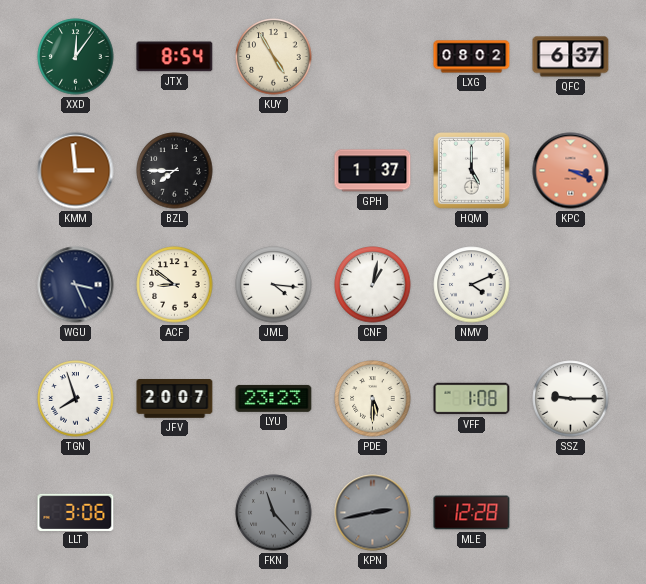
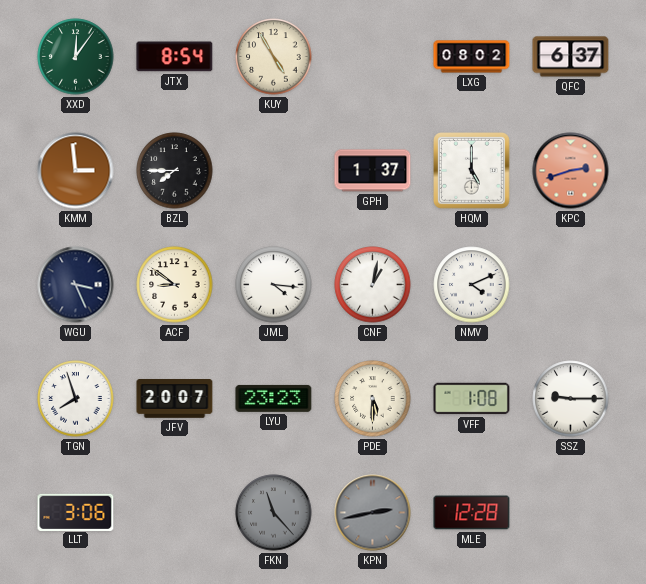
KPC: 3:19 -> 2:42
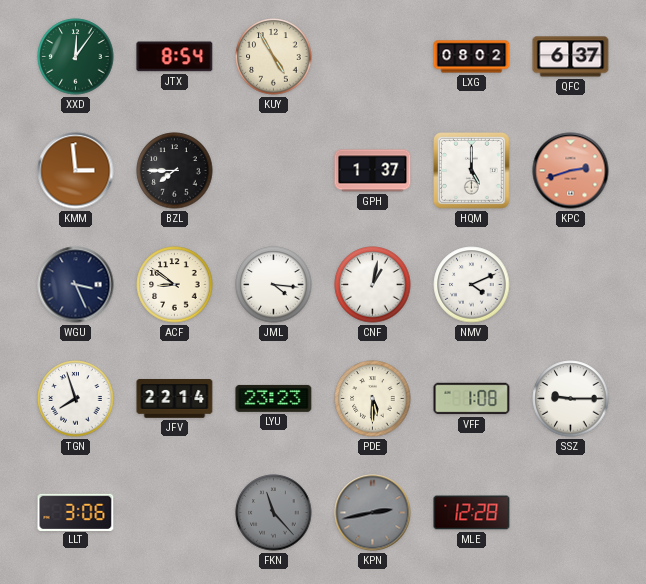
JFV: 20:07 -> 22:14
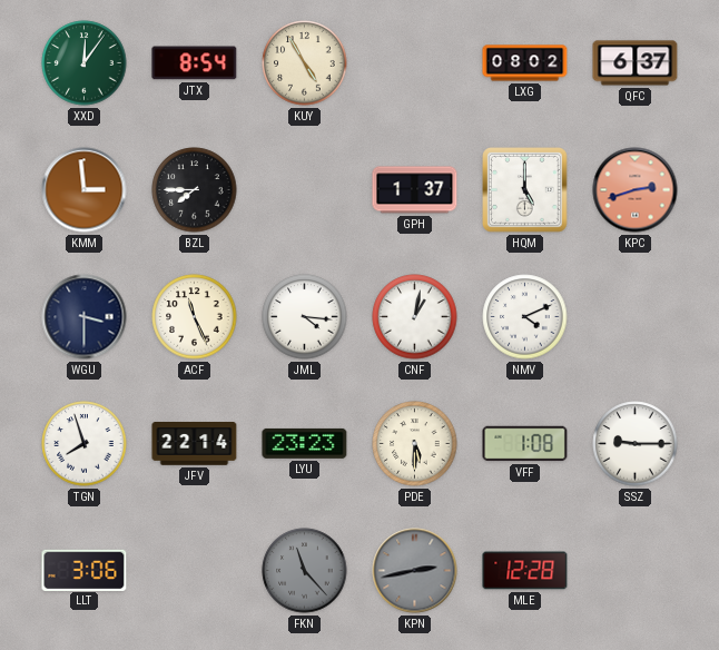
WGU: 3:26 -> 3:30
ACF: 8:51 -> 11:26
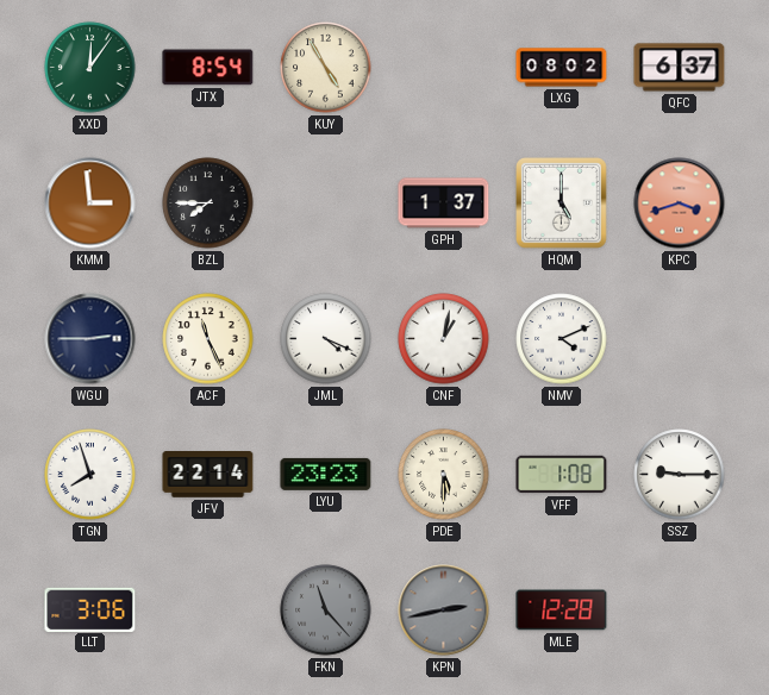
KPC: 2:42 -> 3:42
WGU: 3:30 -> 2:45
JML: 4:16 -> 4:19
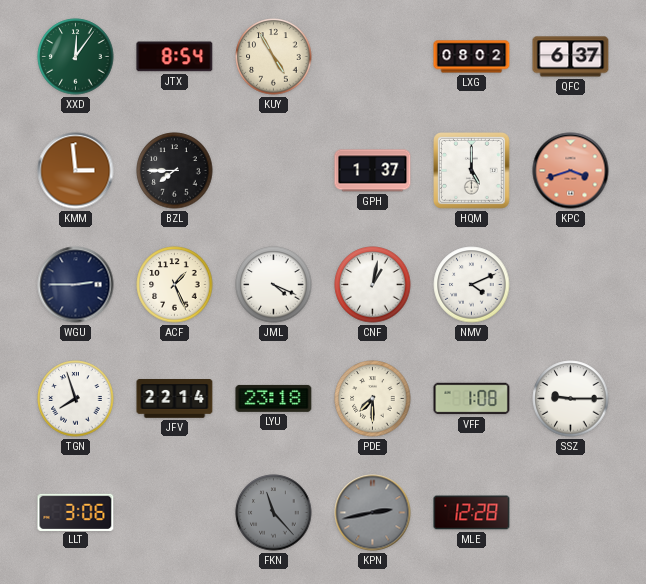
ACF: 11:26 -> 1:26
LYU: 23:23 -> 23:18
PDE: 5:30 -> 7:30
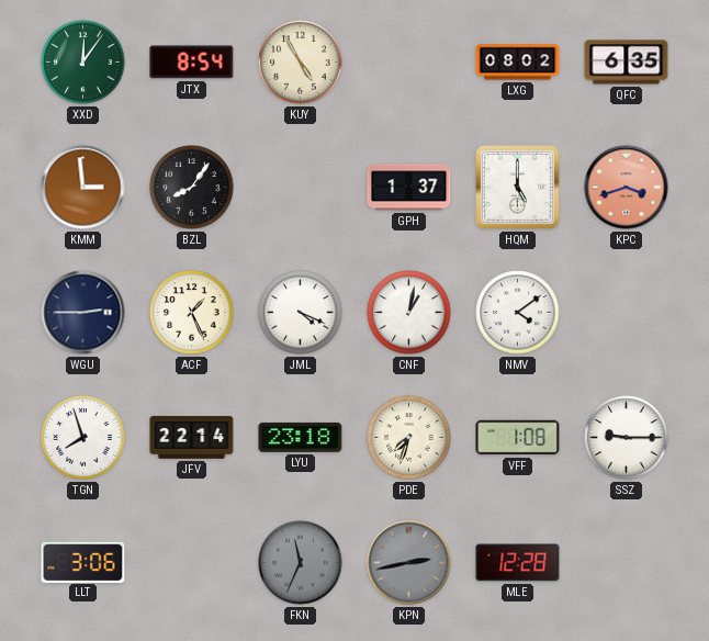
QFC: 6:37 -> 6:35
BZL: 7:45 -> 8:06
NMV: 4:11 -> 4:09
PDE: 7:30 -> 7:33
FKN: 11:23 -> 11:34
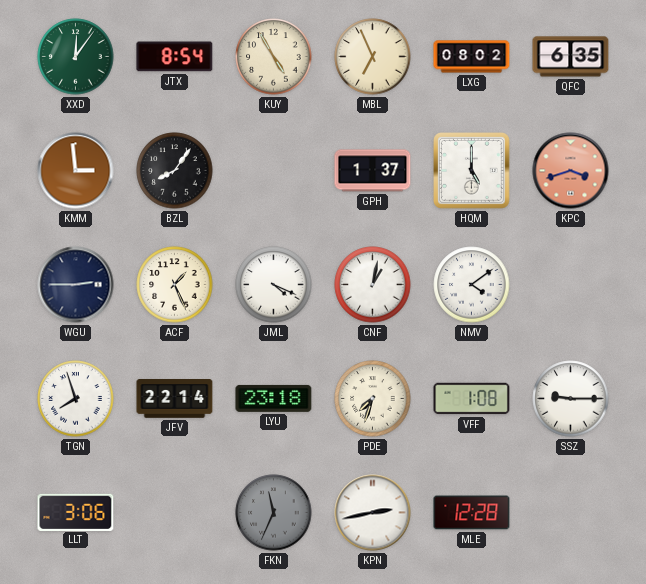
MBL: none -> 6:56
KPN dial: grey -> white
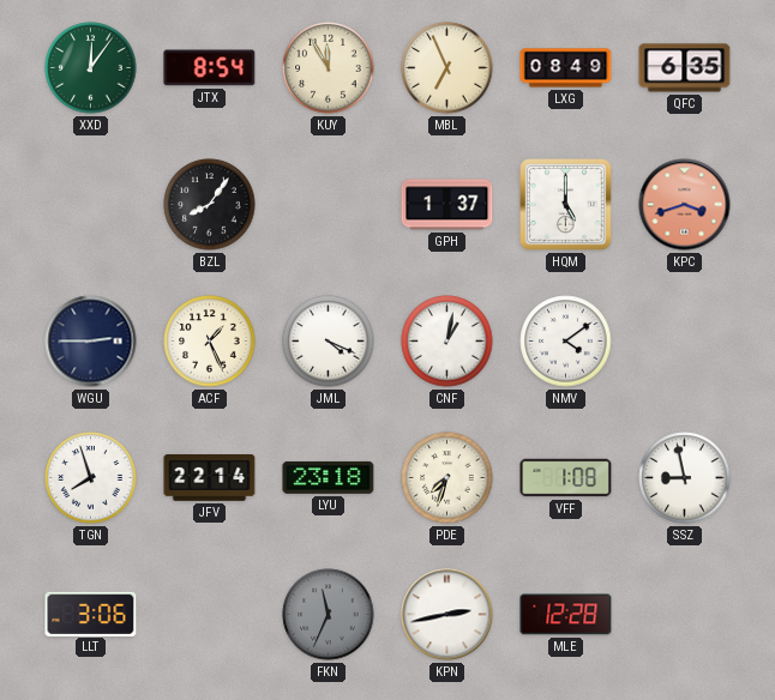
KUY: 4:55 -> 11:55
LXG: 08:02 -> 08:49
KMM: 2:59 -> none
SSZ: 9:15 -> 8:58
